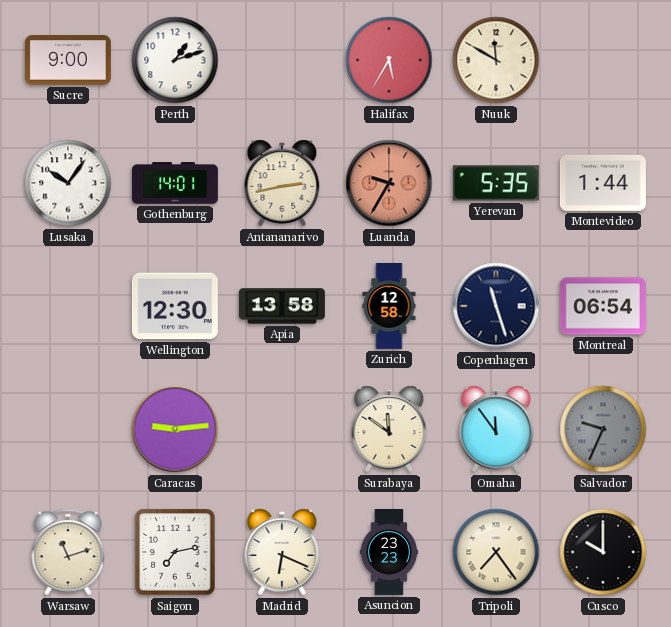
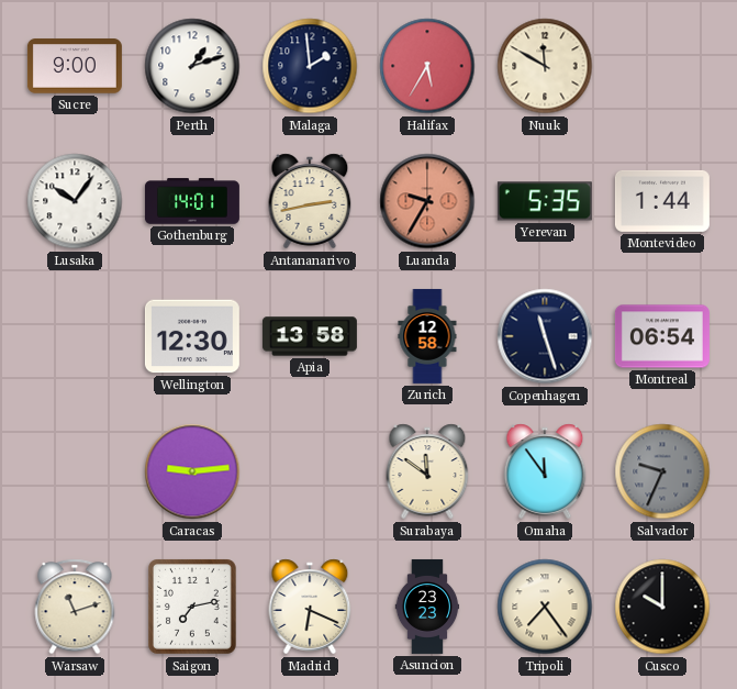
Malaga: none -> 1:59
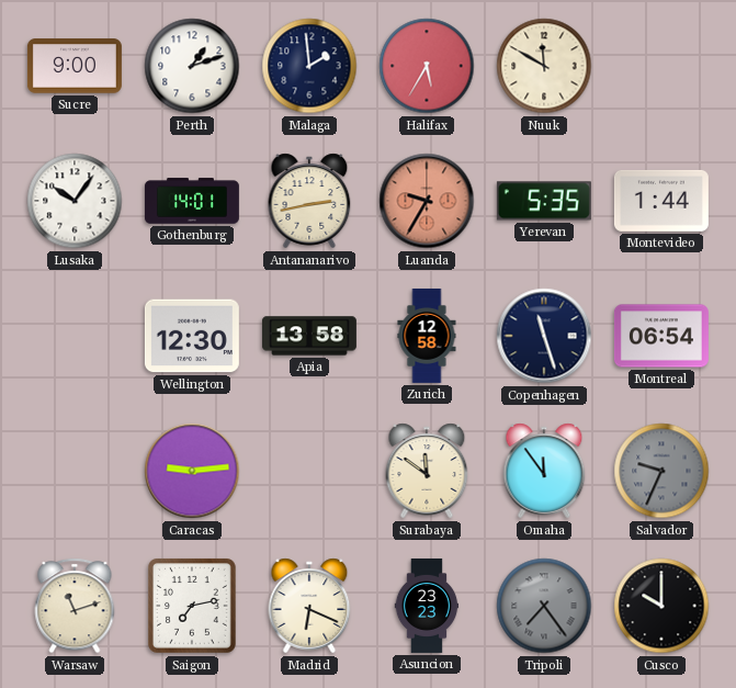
Tripoli dial: cream -> grey
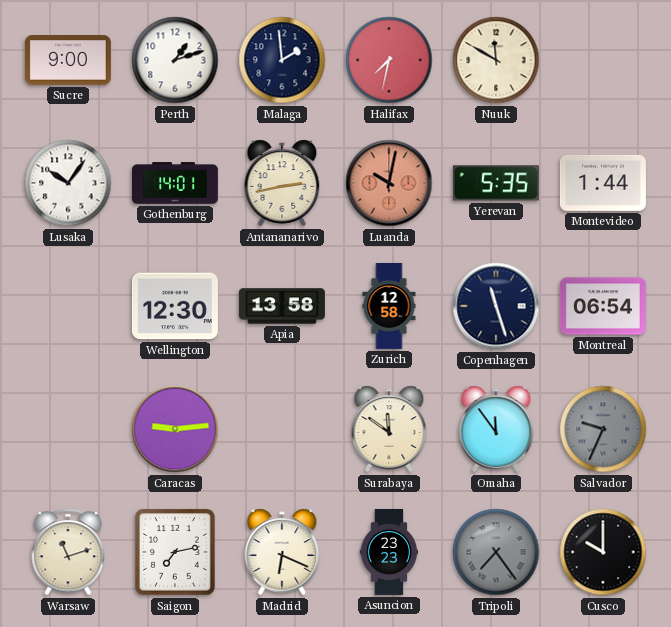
Halifax: 5:35 -> 7:32
Luanda: 9:35 -> 10:02
